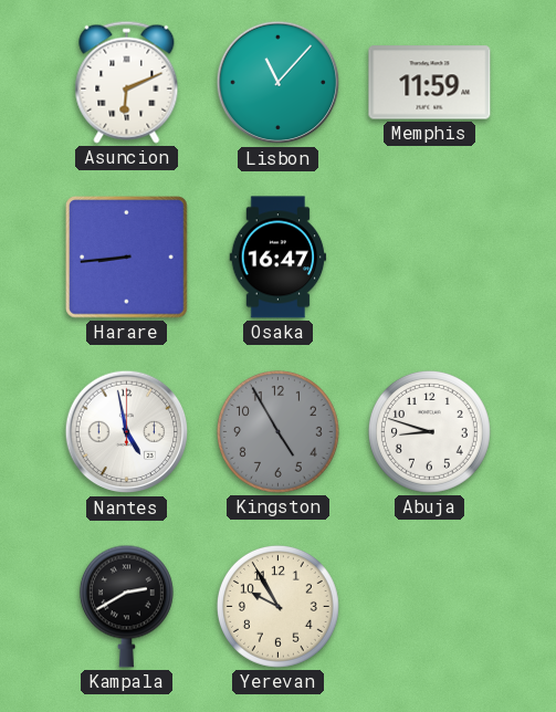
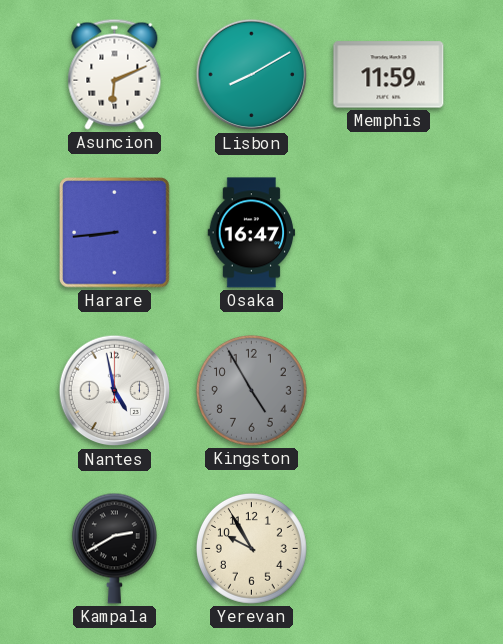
Lisbon: 11:07 -> 8:10
Abuja: 8:48 -> none
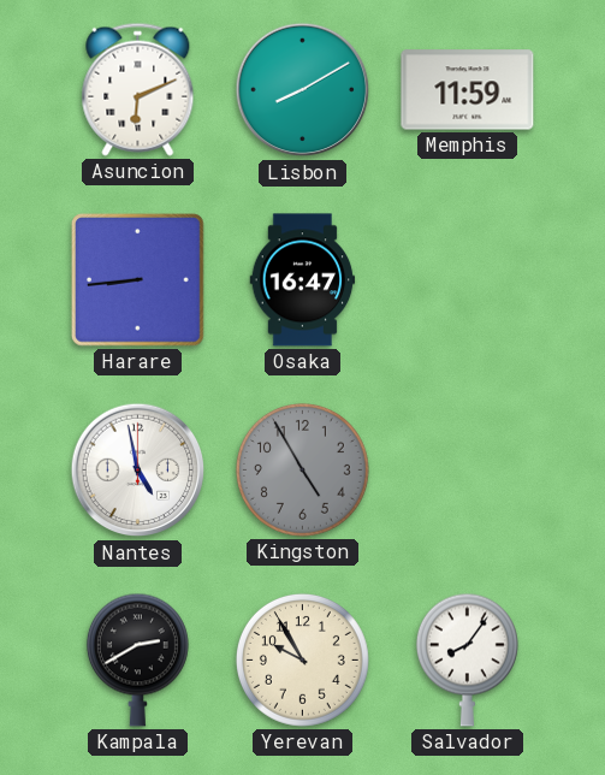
Salvador: none -> 8:06
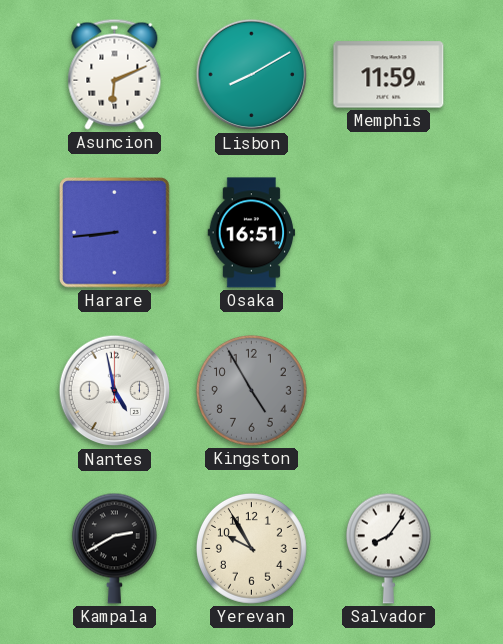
Osaka: 16:47 -> 16:51
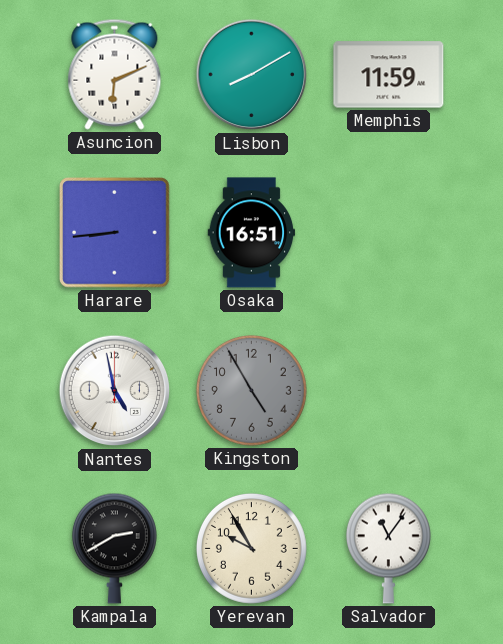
Salvador: 8:06 -> 11:06
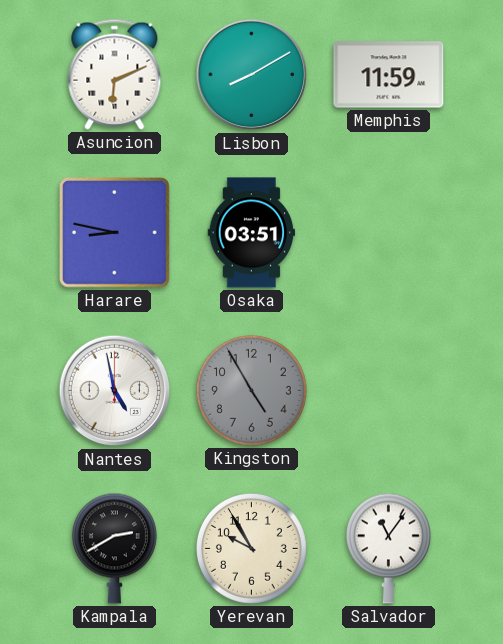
Harare: 8:44 -> 8:47
Osaka: 16:51 -> 03:51
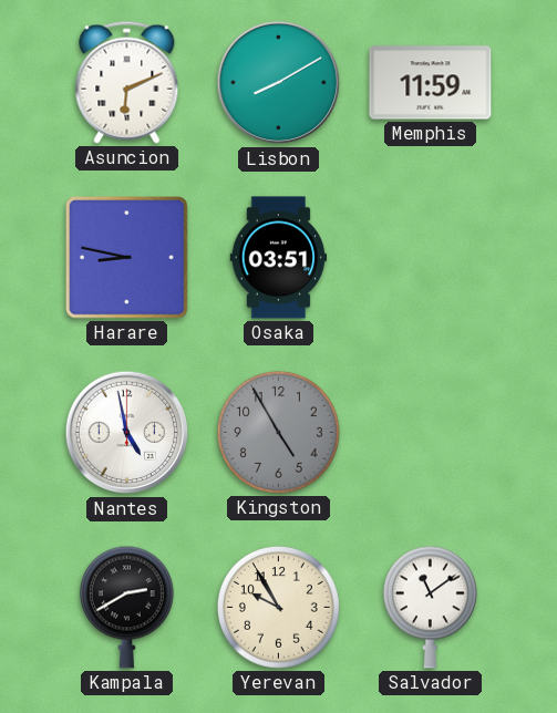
Salvador: 11:06 -> 11:09
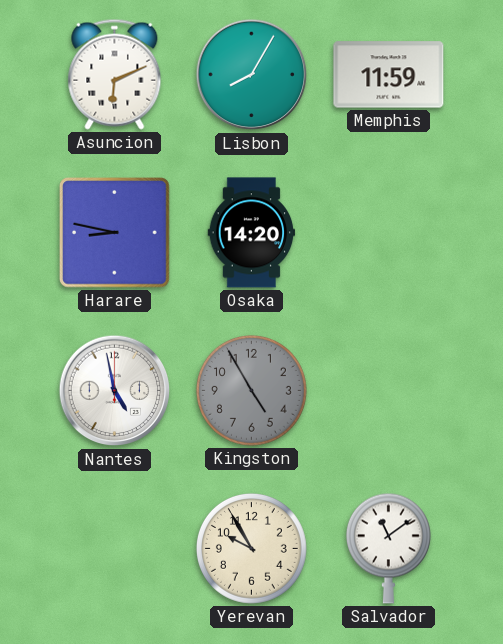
Lisbon: 8:10 -> 8:05
Osaka: 03:51 -> 14:20
Kampala: 2:40 -> none
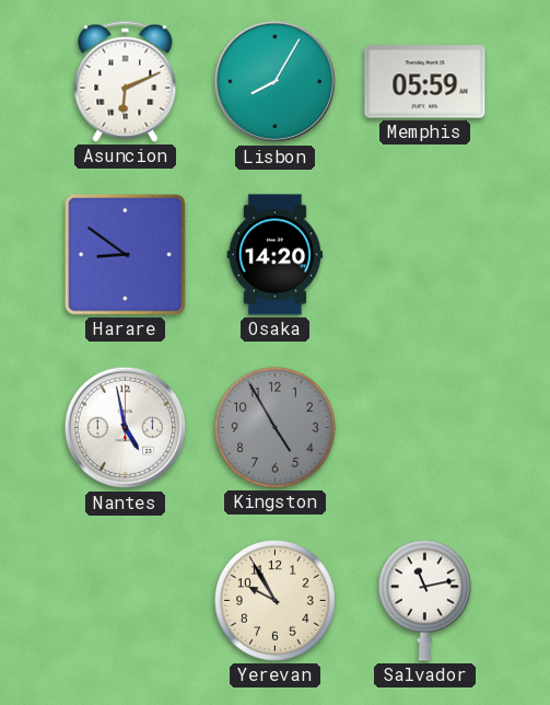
Memphis: 11:59 -> 05:59
Harare: 8:47 -> 8:51
Salvador: 11:09 -> 11:13
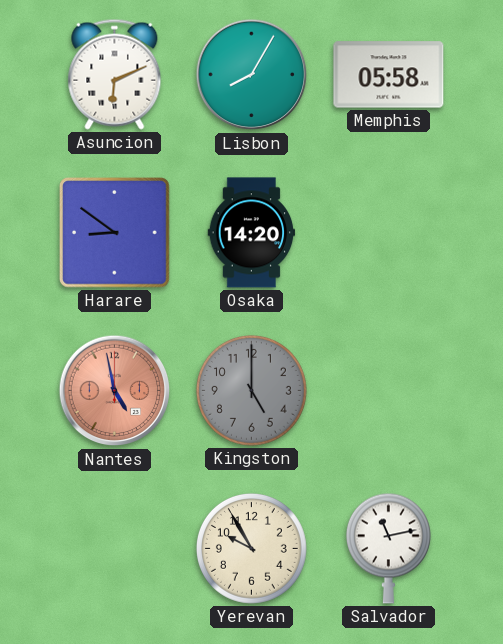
Memphis: 05:59 -> 05:58
Nantes dial: white -> salmon
Kingston: 4:55 -> 5:00
